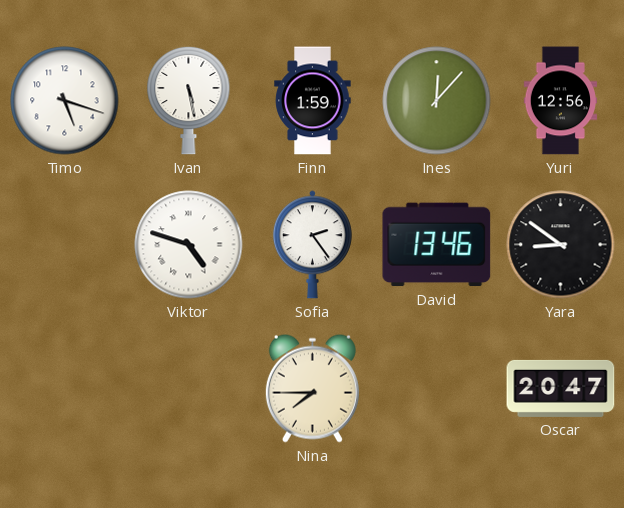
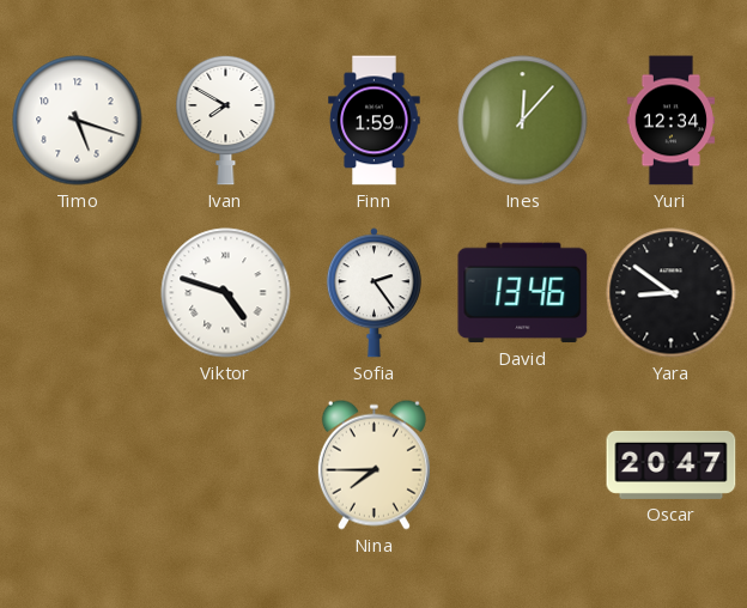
Ivan: 5:28 -> 7:50
Yuri: 12:56 -> 12:34
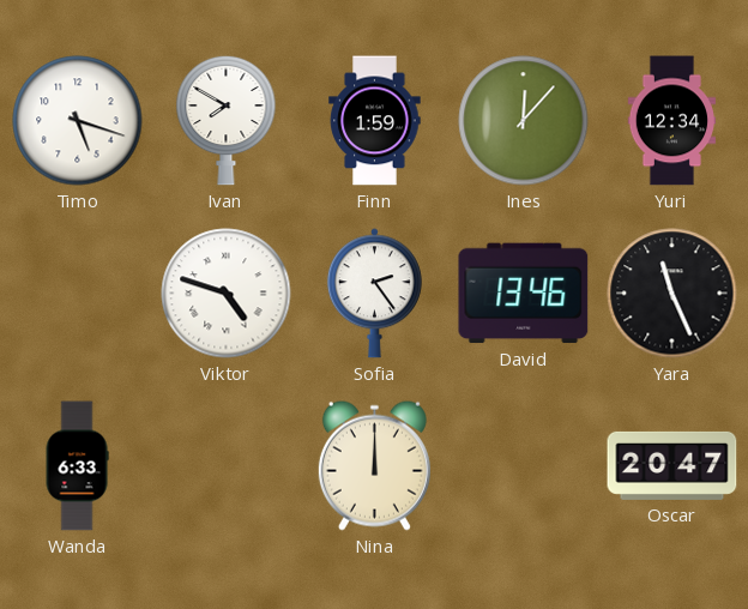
Yara: 8:51 -> 11:26
Wanda: none -> 6:33
Nina: 7:45 -> 12:00
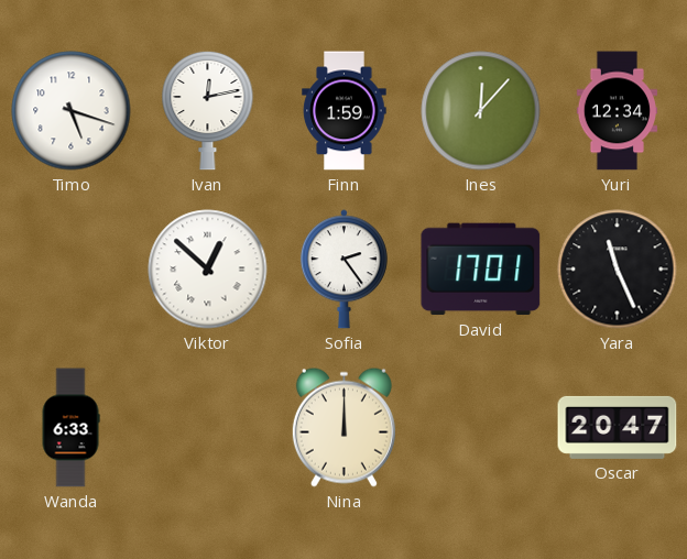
Ivan: 7:50 -> 12:13
Viktor: 4:48 -> 12:52
David: 13:46 -> 17:01
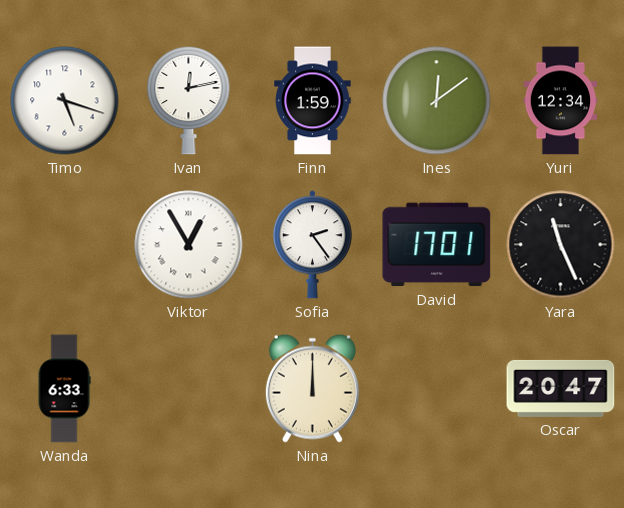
Ines: 12:07 -> 12:09
Viktor: 12:52 -> 12:55
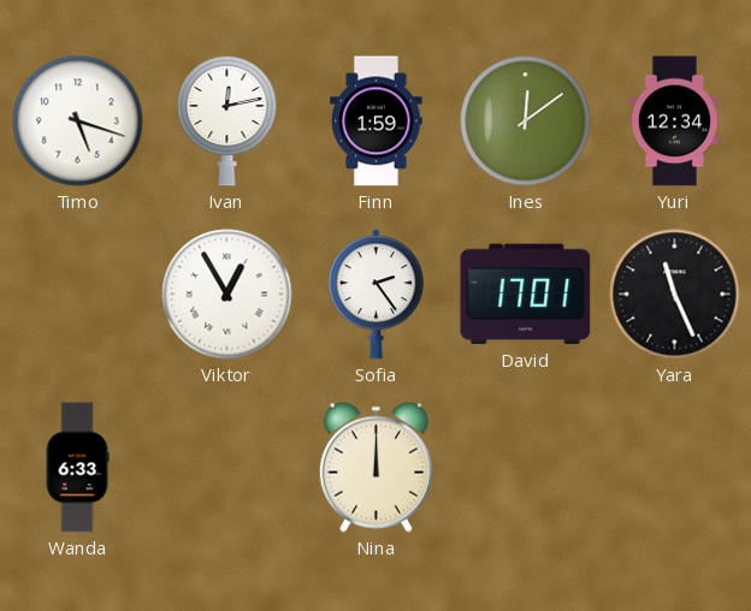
Oscar: 20:47 -> none
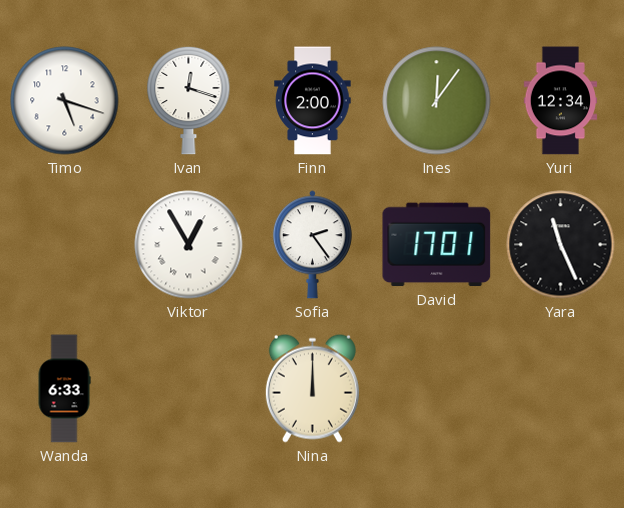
Ivan: 12:13 -> 12:18
Finn: 1:59 -> 2:00
Ines: 12:09 -> 12:06
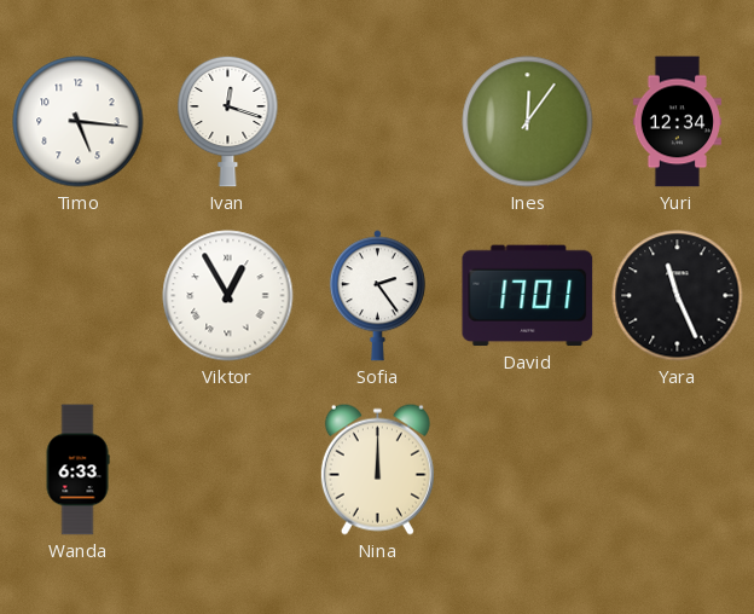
Timo: 5:18 -> 5:16
Finn: 2:00 -> none
